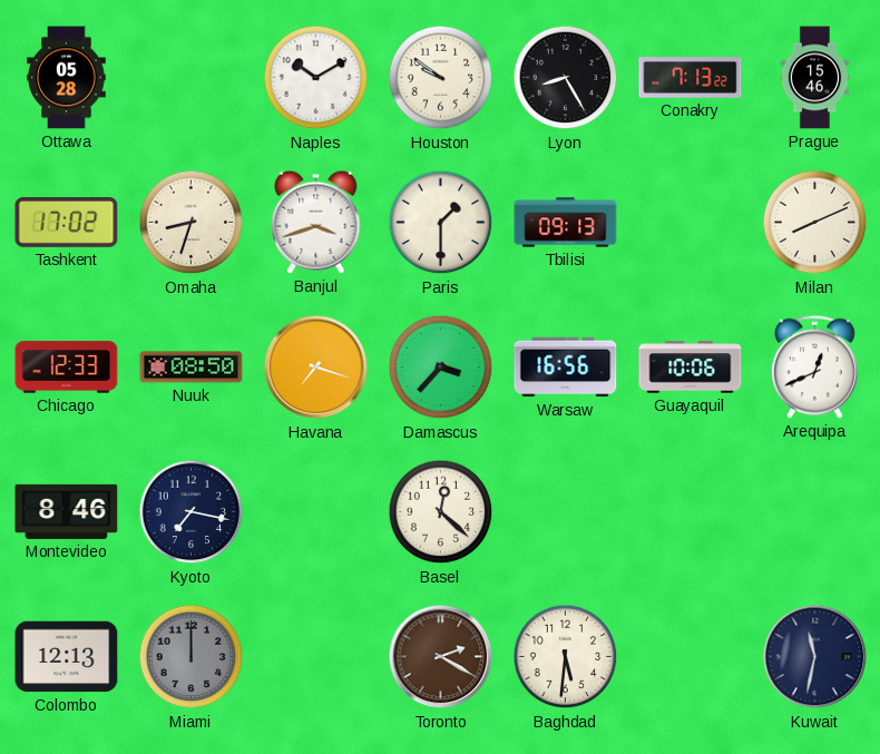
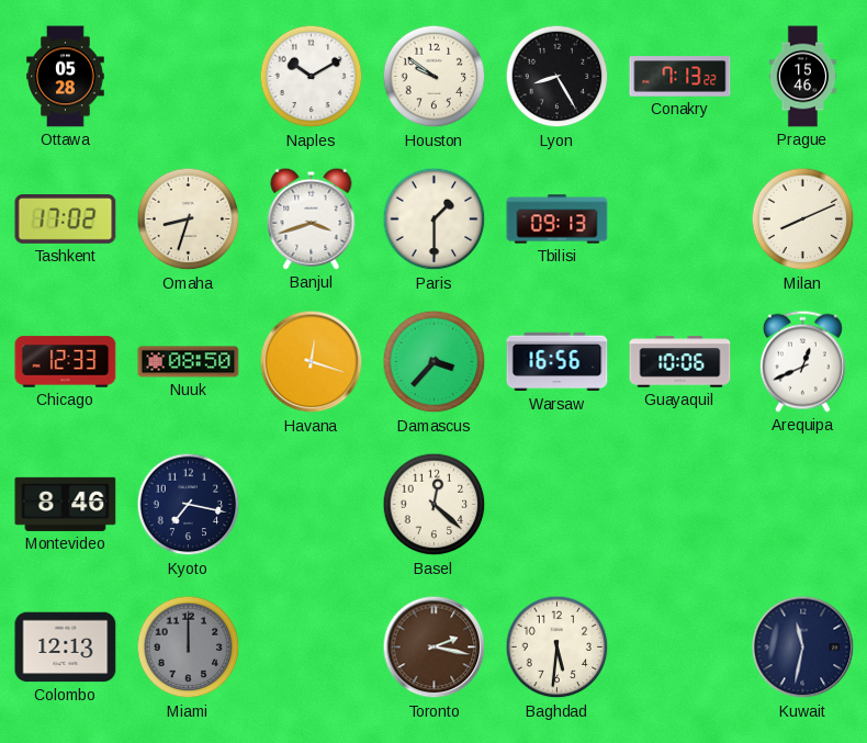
Havana: 7:18 -> 12:18
Toronto: 2:20 -> 2:17
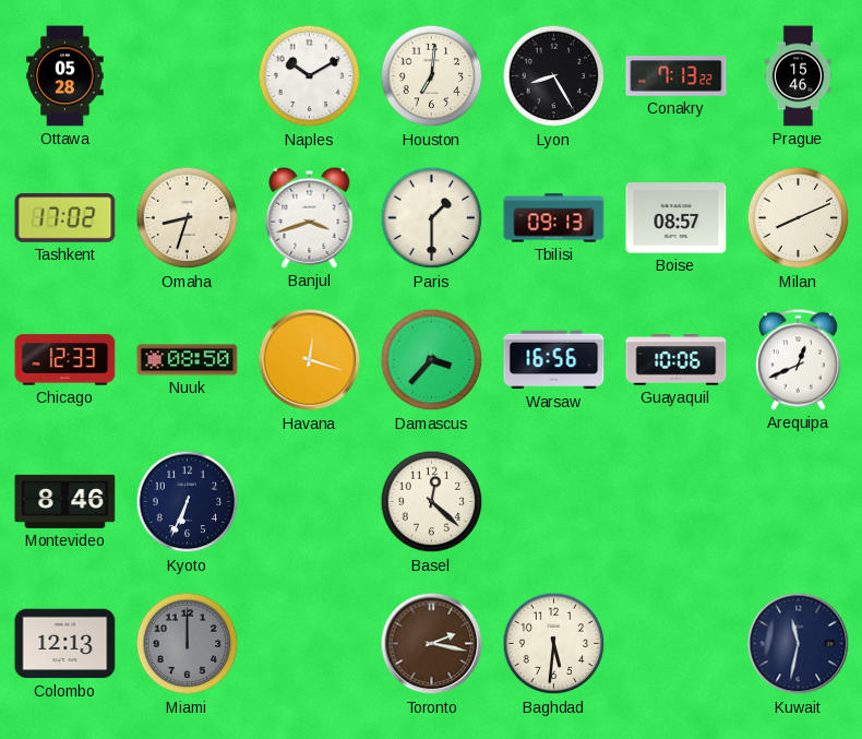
Houston: 9:51 -> 7:01
Boise: none -> 08:57
Kyoto: 7:17 -> 6:34
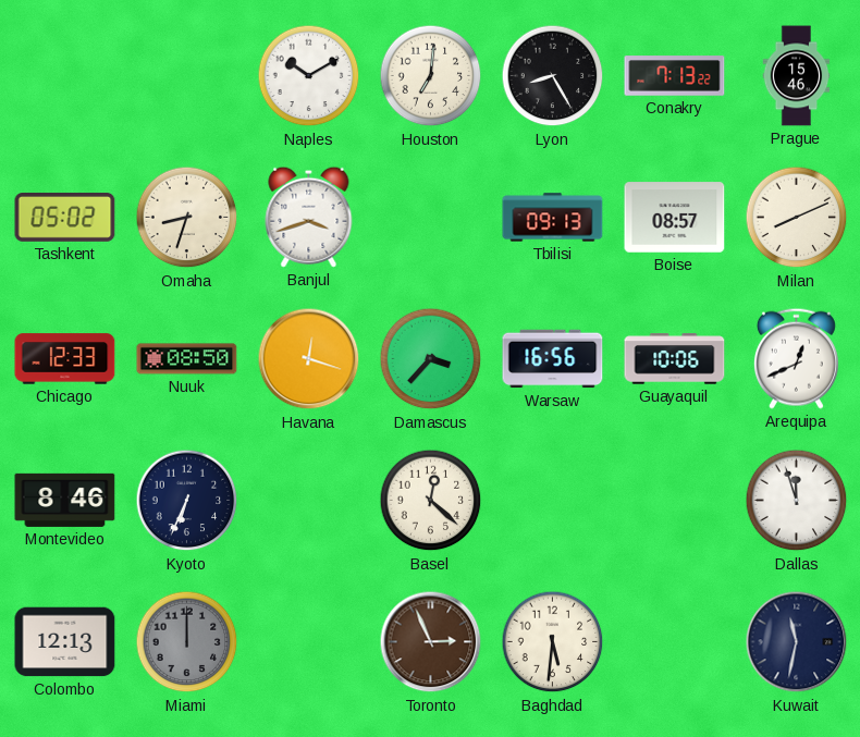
Ottawa: 05:28 -> none
Tashkent: 17:02 -> 05:02
Paris: 1:30 -> none
Dallas: none -> 11:57
Toronto: 2:17 -> 2:56
